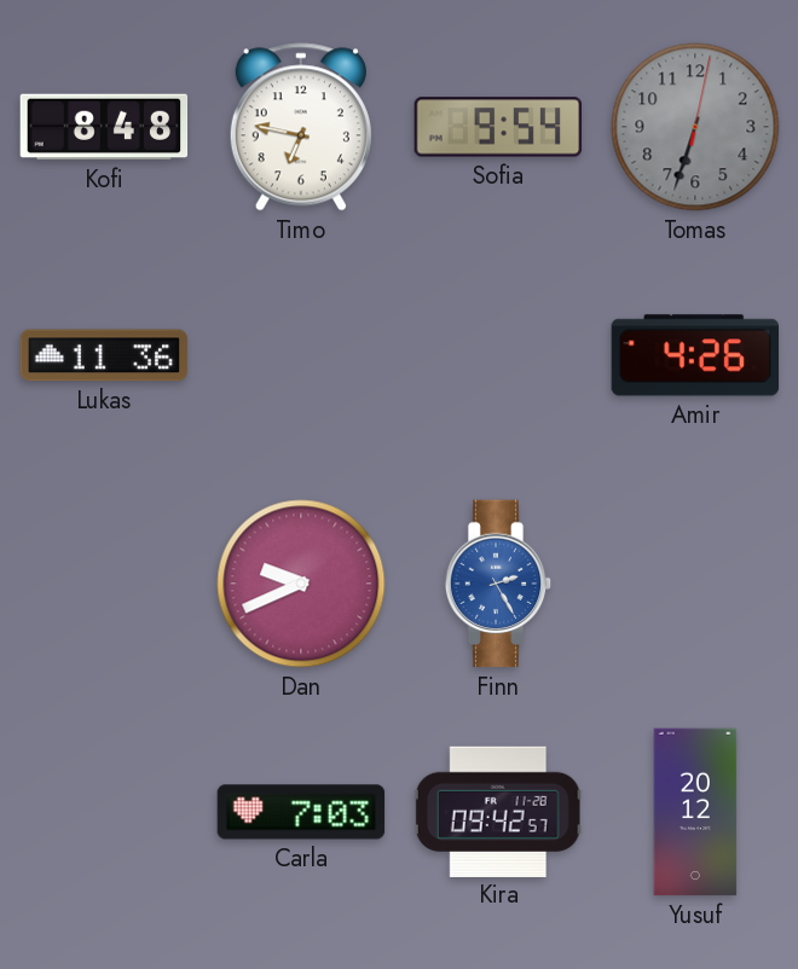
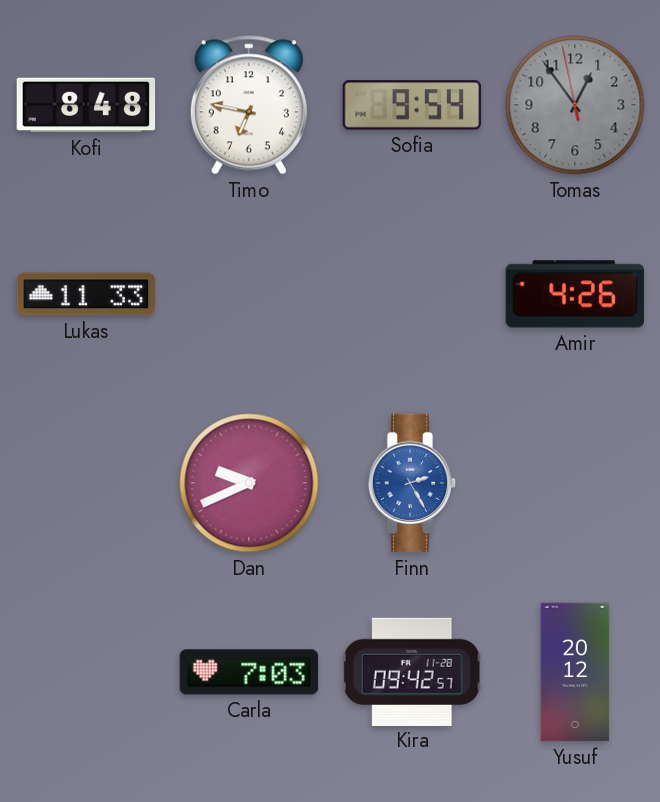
Tomas: 6:33 -> 12:53
Lukas: 11:36 -> 11:33
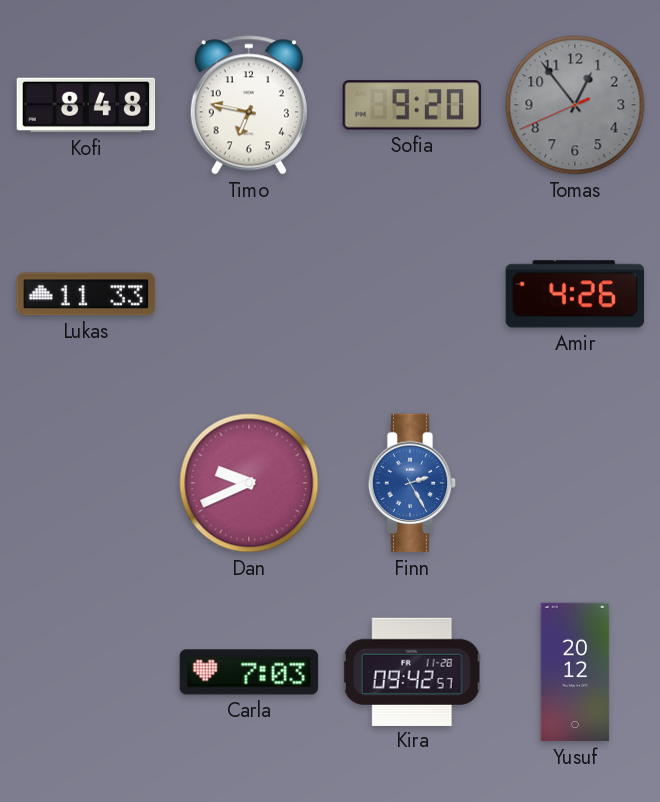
Sofia: 9:54 -> 9:20
Tomas: 12:53:58 -> 12:53:41
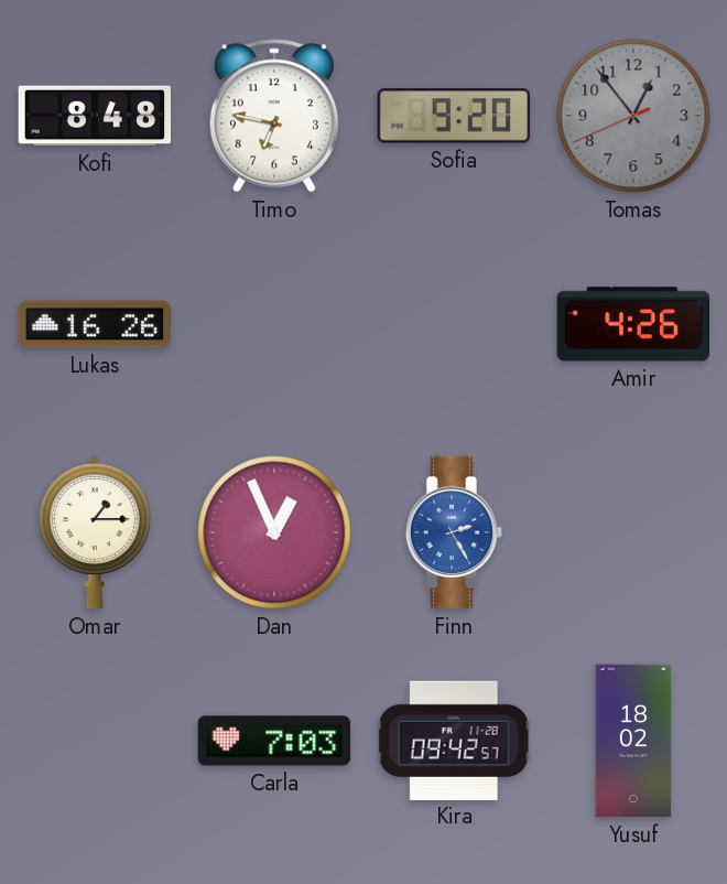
Lukas: 11:33 -> 16:26
Omar: none -> 1:15
Dan: 9:41 -> 12:56
Yusuf: 20:12 -> 18:02
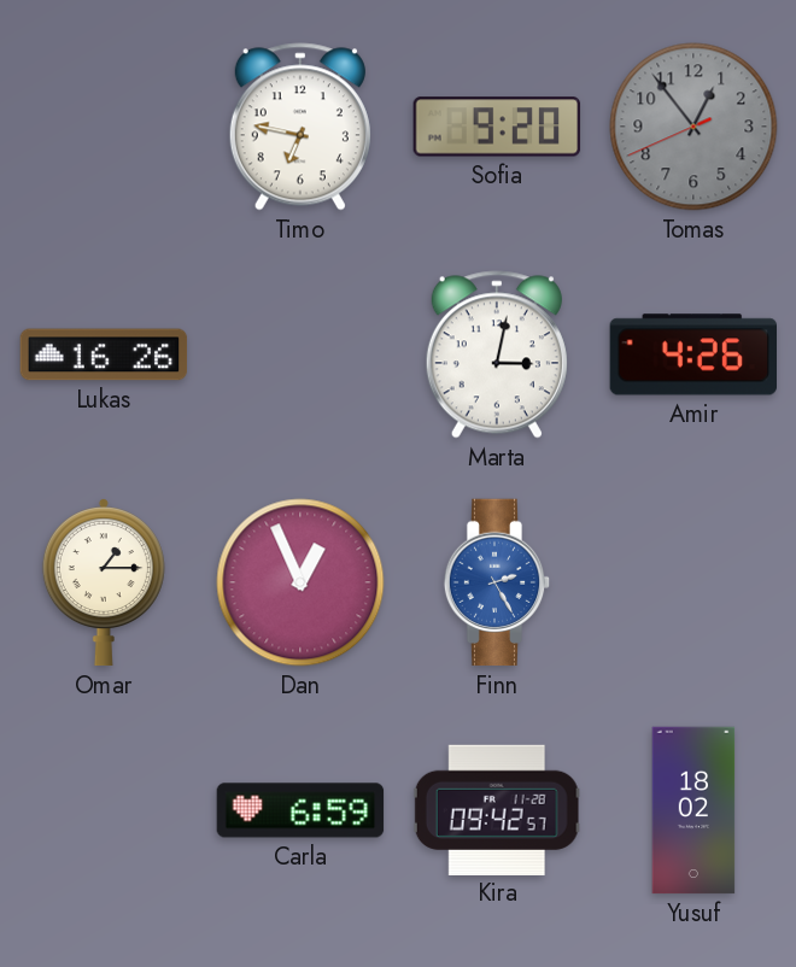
Kofi: 8:48 -> none
Marta: none -> 3:02
Carla: 7:03 -> 6:59
